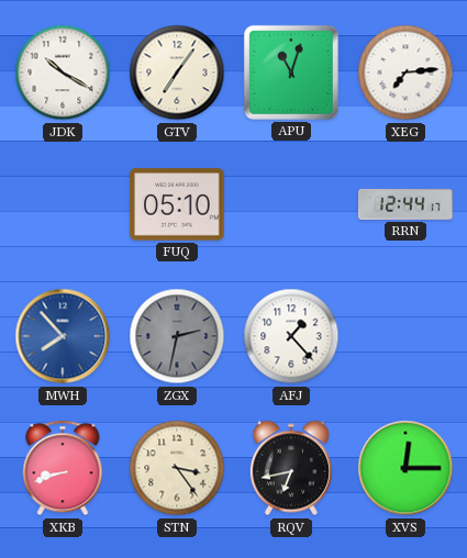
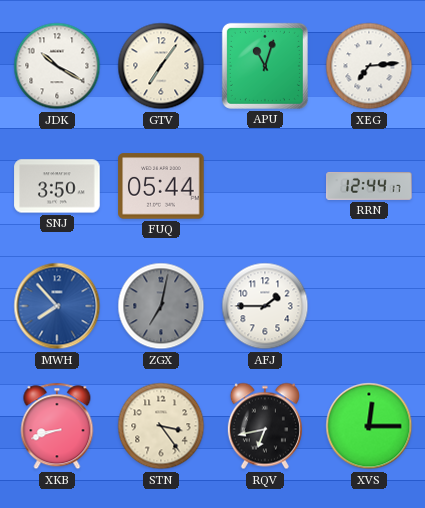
SNJ: none -> 3:50
FUQ: 05:10 -> 05:44
ZGX: 2:32 -> 7:02
AFJ: 1:23 -> 1:45
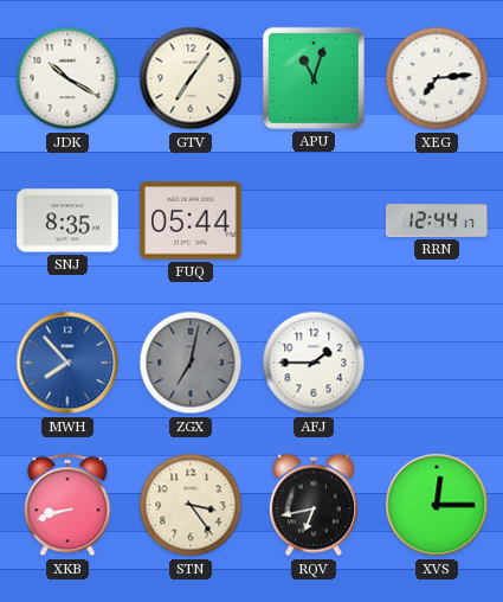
SNJ: 3:50 -> 8:35
